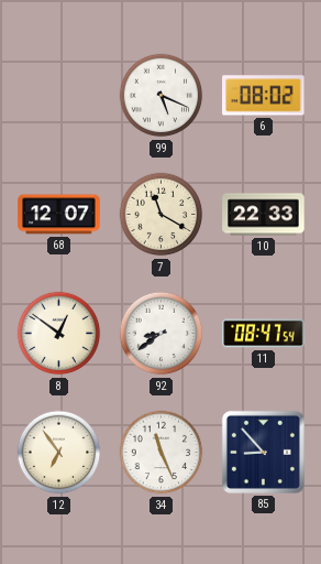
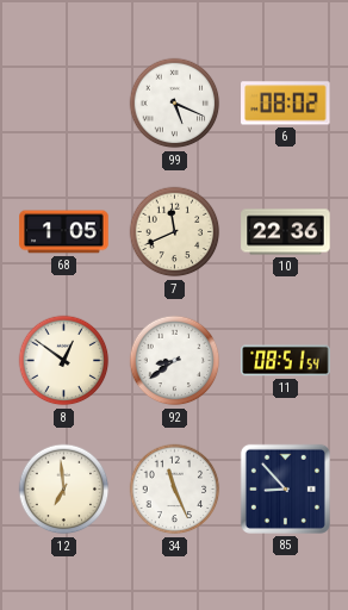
68: 12:07 -> 1:05
7: 11:20 -> 11:41
10: 22:33 -> 22:36
11: 08:47 -> 08:51
12: 6:54 -> 6:59
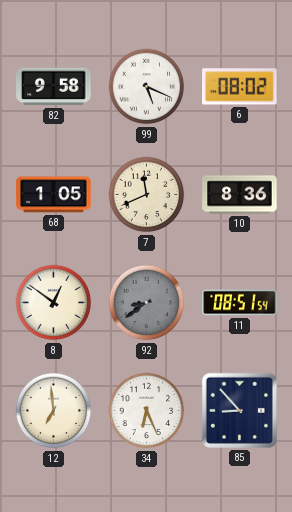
82: none -> 9:58
10: 22:36 -> 8:36
92 dial: white -> grey
34: 11:26 -> 6:26
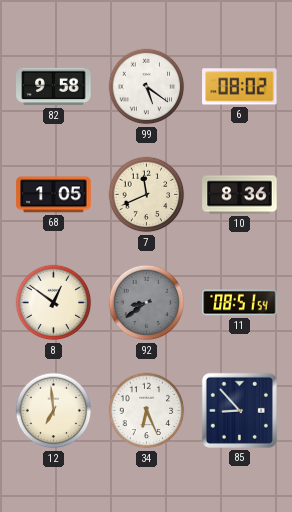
99: 5:19 -> 5:21
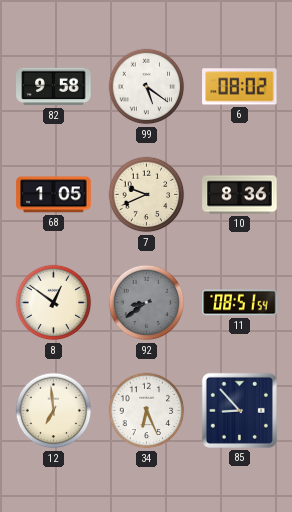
7: 11:41 -> 9:41
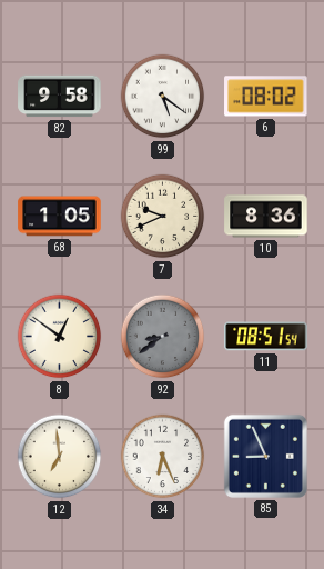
85: 8:53 -> 8:56
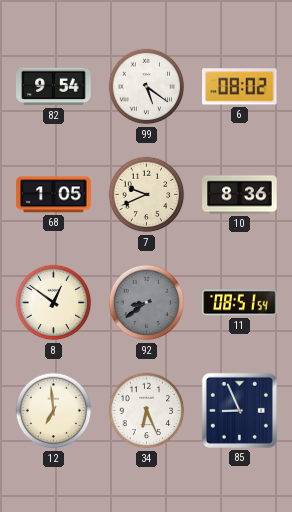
82: 9:58 -> 9:54
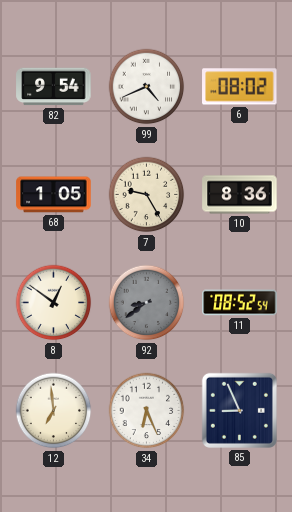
99: 5:21 -> 4:41
7: 9:41 -> 9:25
11: 08:51 -> 08:52
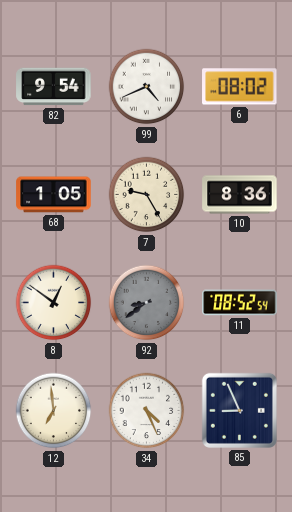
34: 6:26 -> 4:26
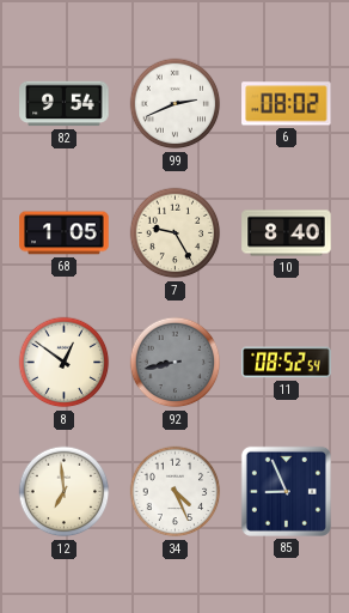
99: 4:41 -> 2:41
10: 8:36 -> 8:40
92: 8:39 -> 8:43
